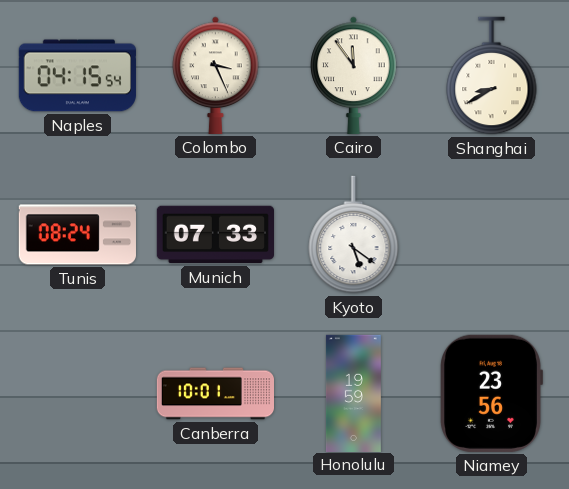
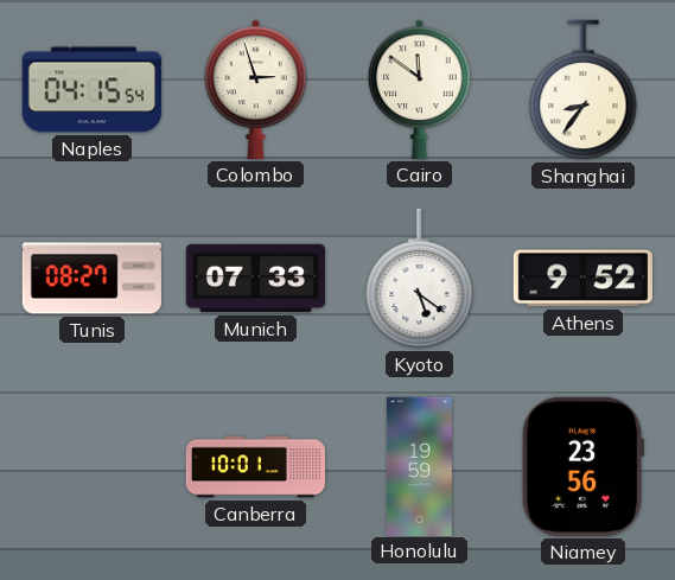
Colombo: 3:26 -> 2:57
Cairo: 11:54 -> 11:51
Shanghai: 8:40 -> 8:36
Tunis: 08:24 -> 08:27
Athens: none -> 9:52
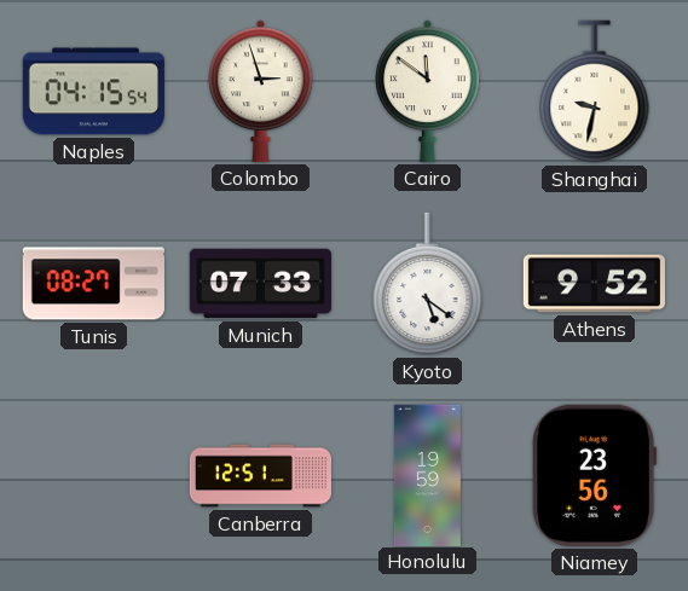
Shanghai: 8:36 -> 9:32
Canberra: 10:01 -> 12:51
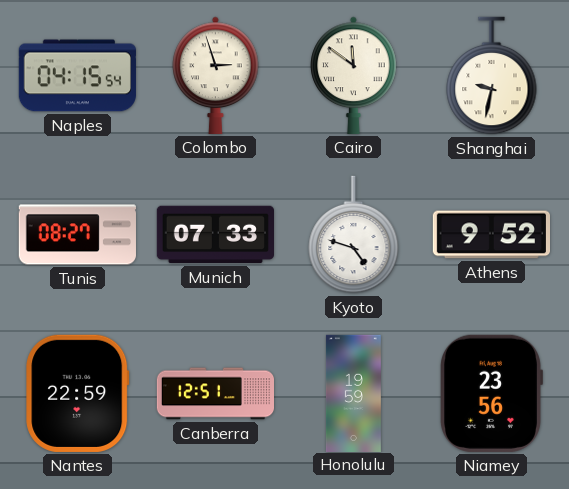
Kyoto: 5:21 -> 4:48
Nantes: none -> 22:59
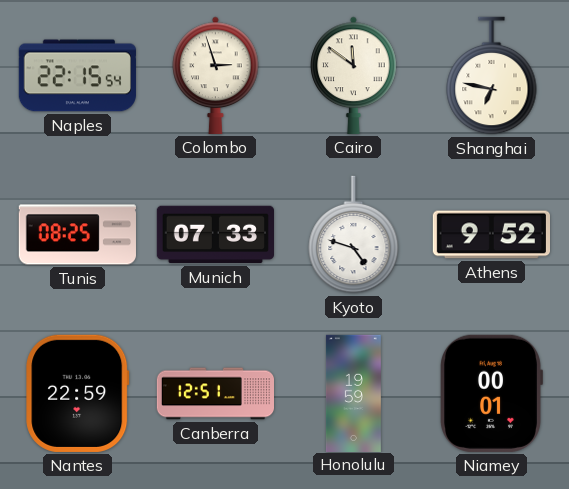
Naples: 04:15 -> 22:15
Shanghai: 9:32 -> 6:47
Tunis: 08:27 -> 08:25
Niamey: 23:56 -> 00:01
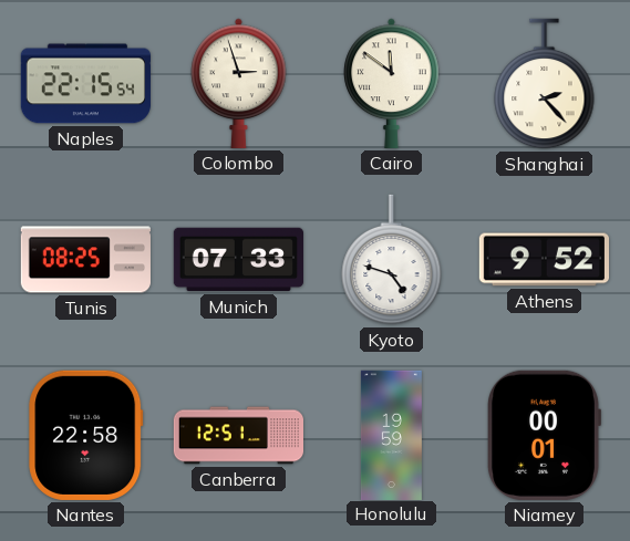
Shanghai: 6:47 -> 2:23
Nantes: 22:59 -> 22:58
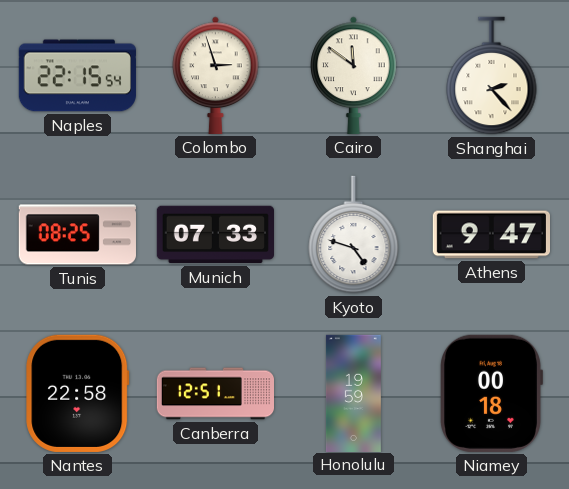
Athens: 9:52 -> 9:47
Niamey: 00:01 -> 00:18
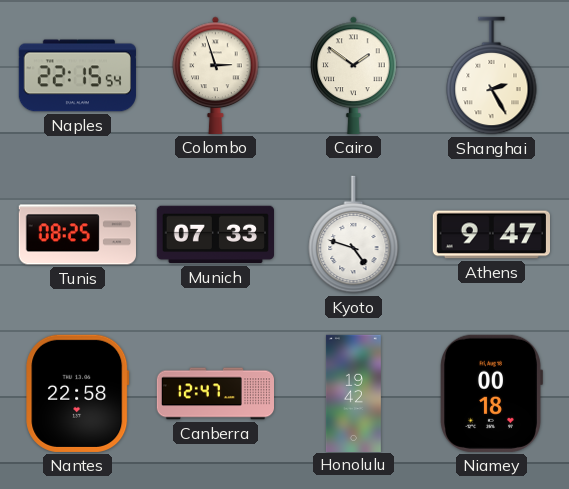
Cairo: 11:51 -> 1:51
Shanghai: 2:23 -> 2:25
Canberra: 12:51 -> 12:47
Honolulu: 19:59 -> 19:42
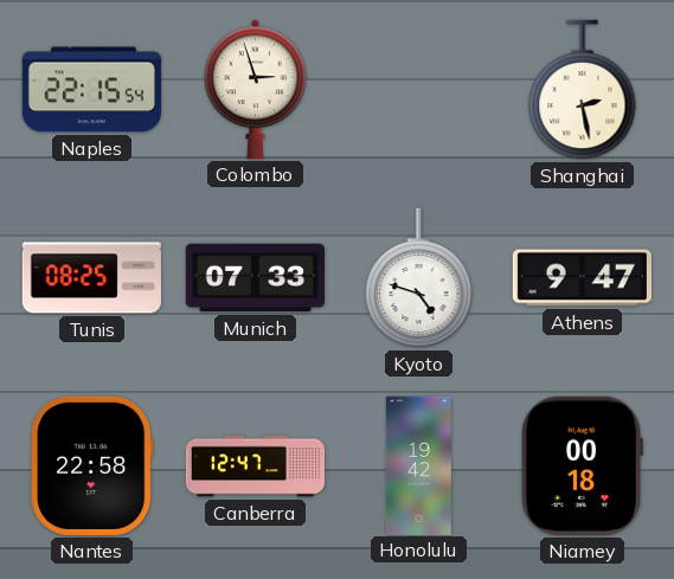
Cairo: 1:51 -> none
Shanghai: 2:25 -> 2:28
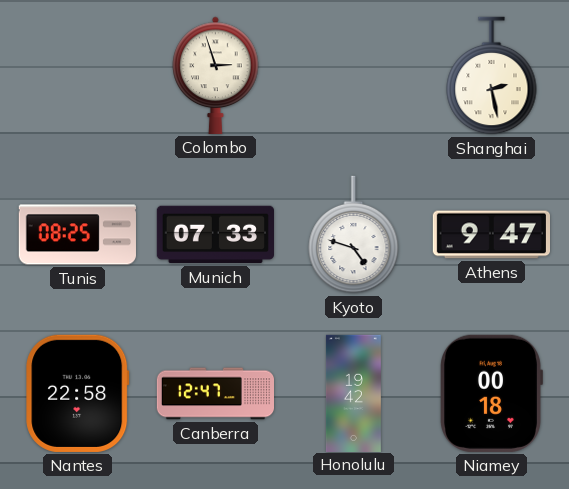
Naples: 22:15 -> none
